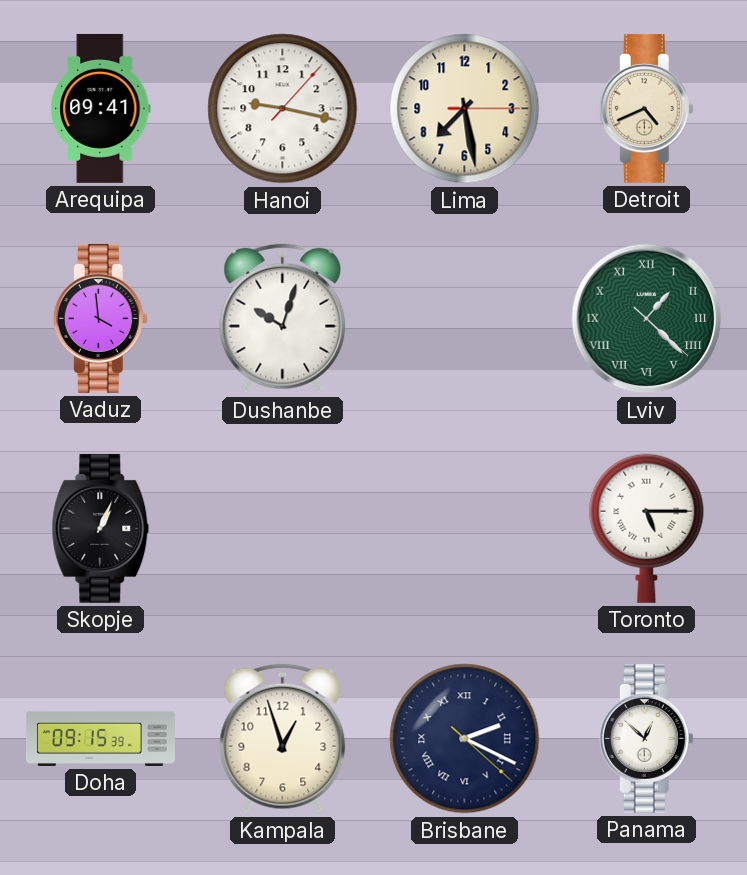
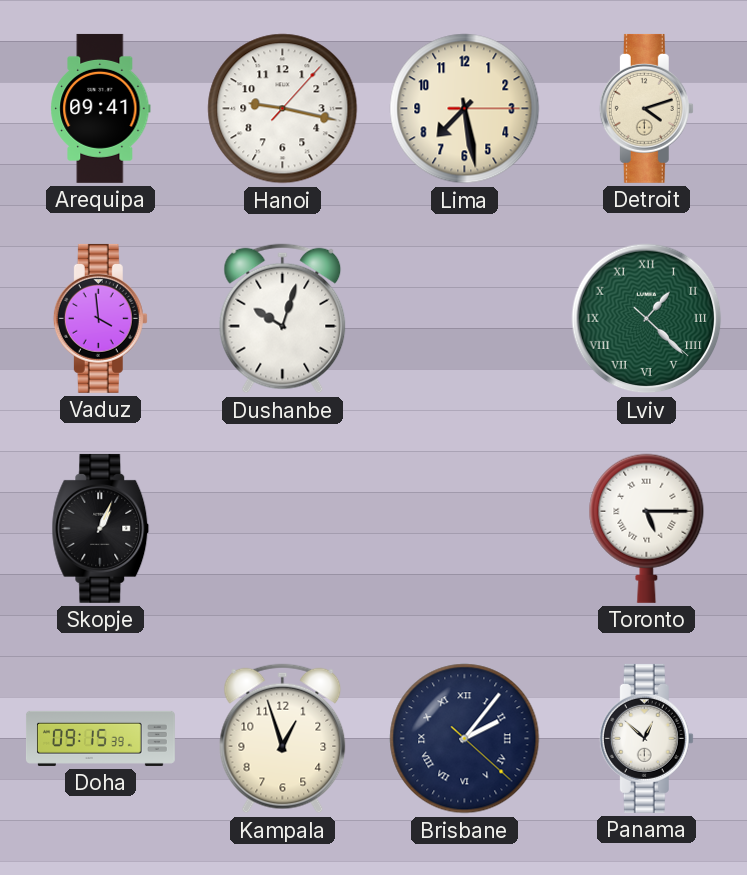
Detroit: 4:41 -> 4:12
Brisbane: 2:19 -> 2:06
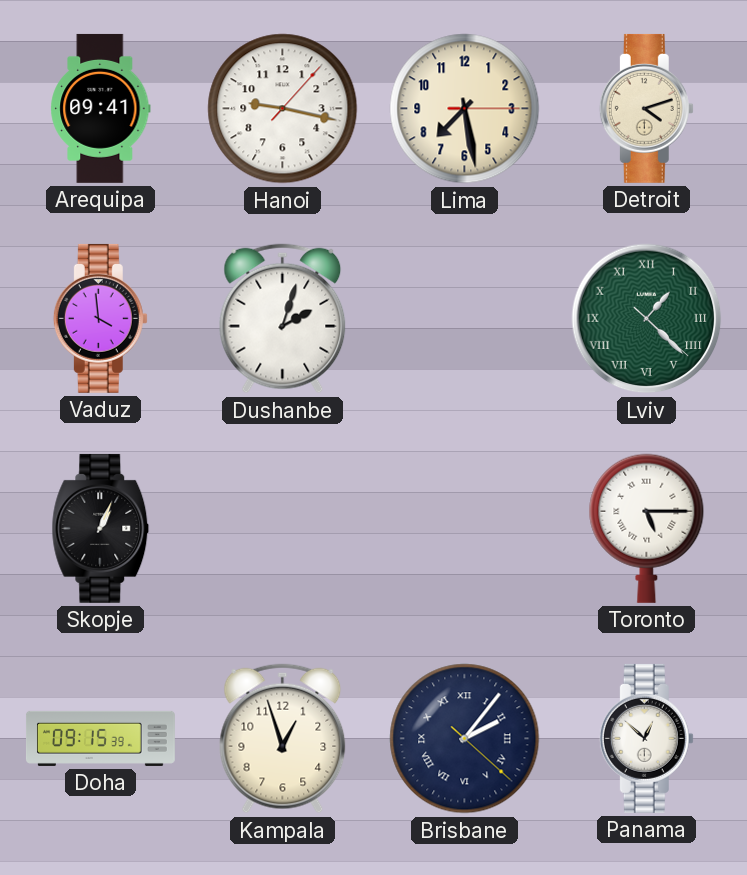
Dushanbe: 10:03 -> 2:03
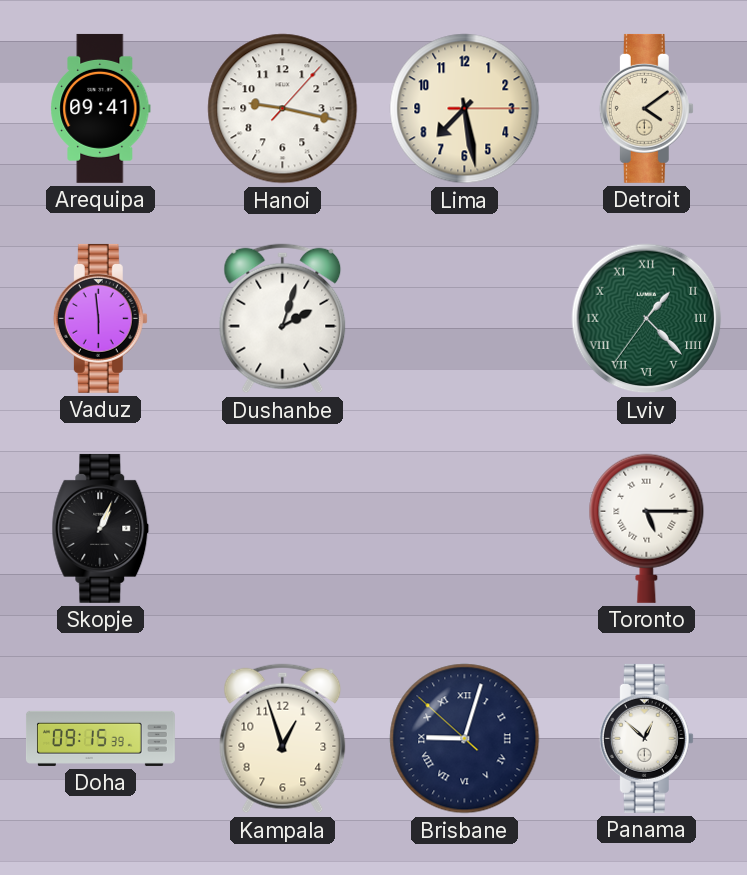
Detroit: 4:12 -> 4:09
Vaduz: 3:59 -> 5:59
Lviv: 1:22:22 -> 1:22:36
Brisbane: 2:06 -> 9:02
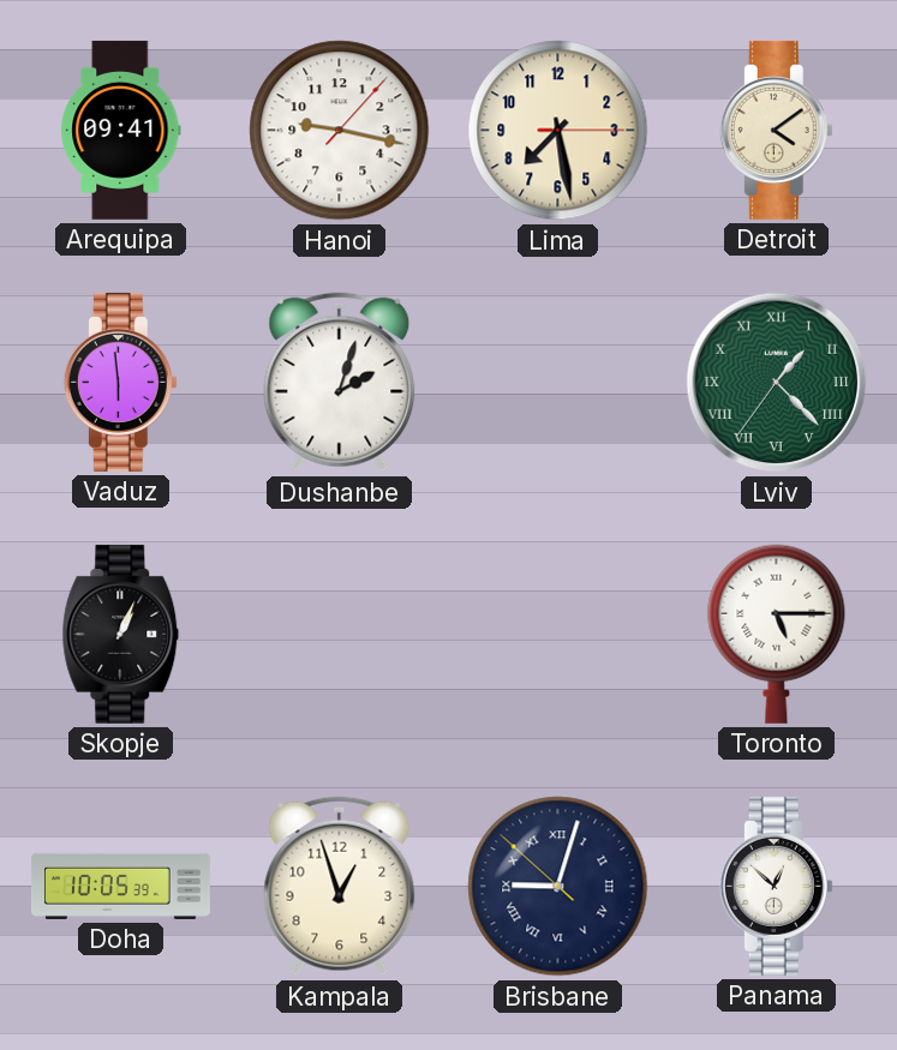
Doha: 09:15 -> 10:05
